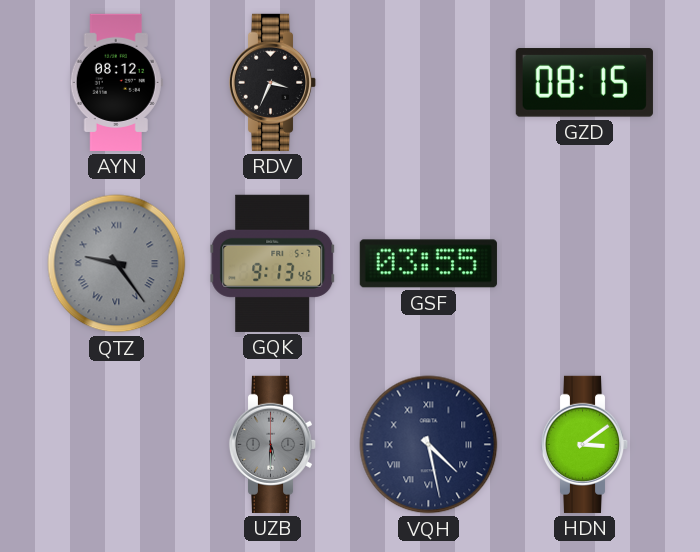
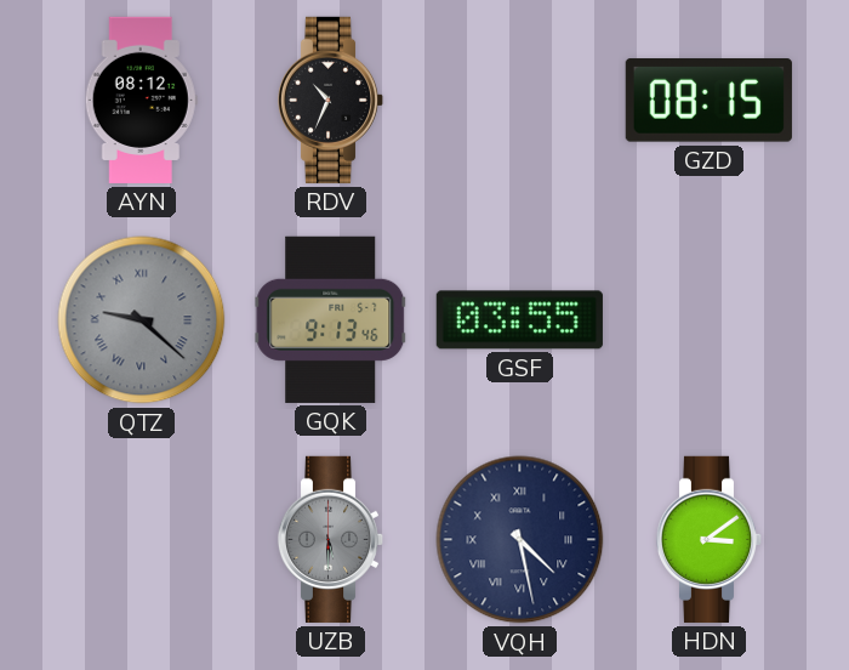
RDV: 3:34 -> 10:34
QTZ: 9:24 -> 9:22
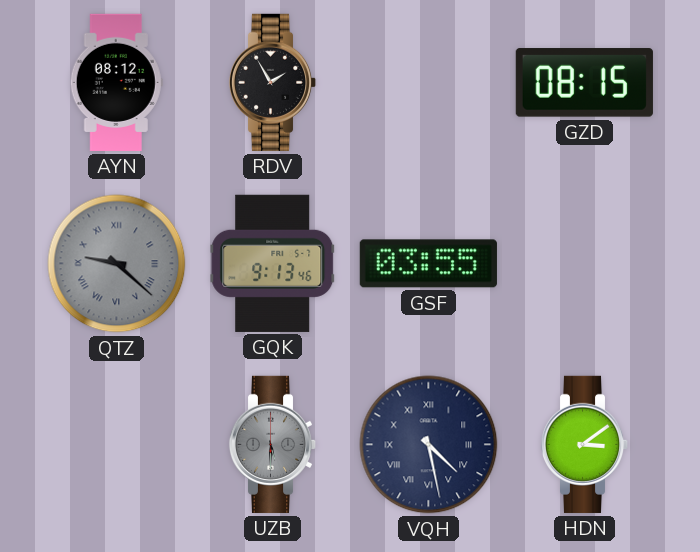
RDV: 10:34 -> 1:55
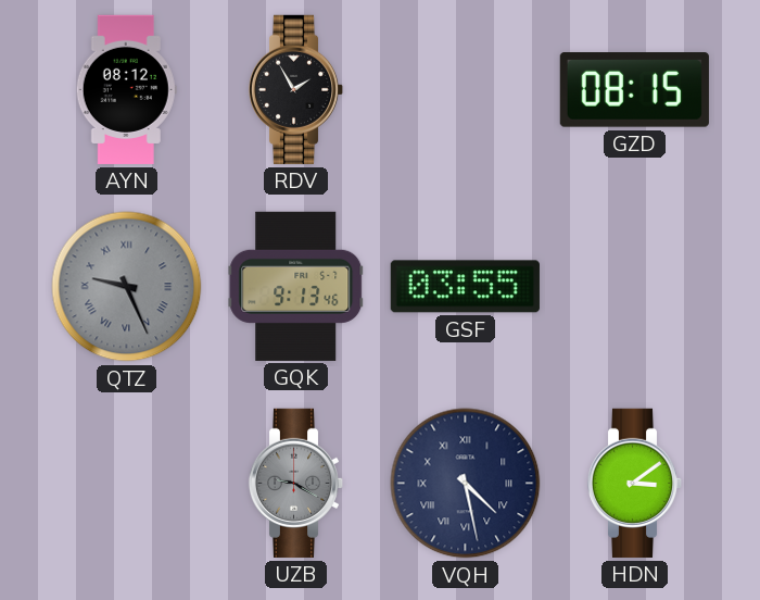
QTZ: 9:22 -> 9:26
UZB: 5:30 -> 9:20
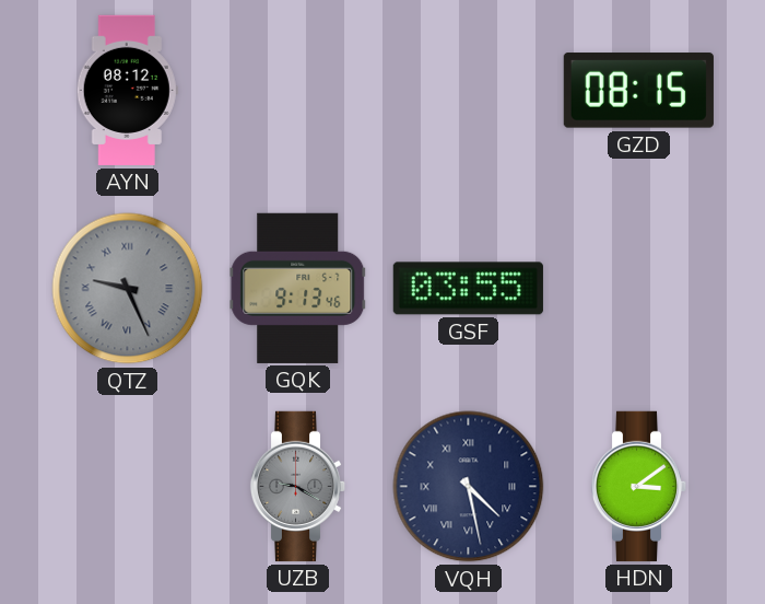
RDV: 1:55 -> none
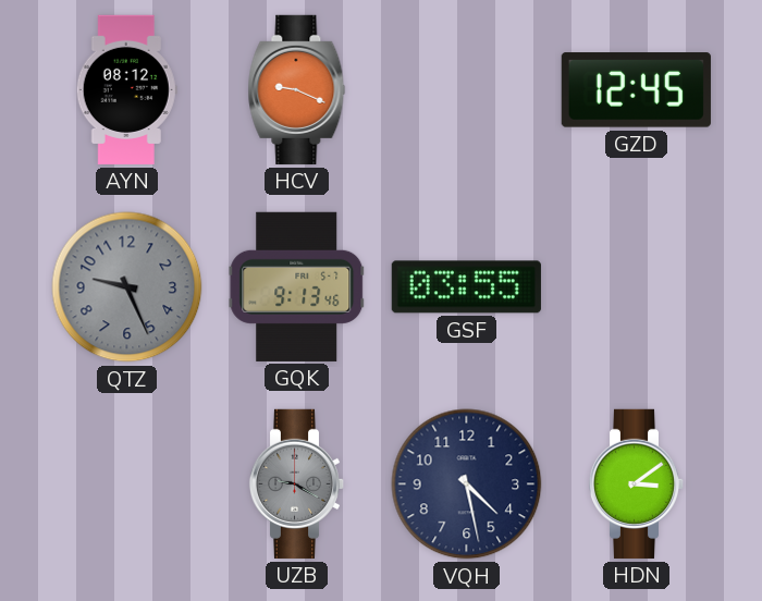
HCV: none -> 9:19
GZD: 08:15 -> 12:45
QTZ numerals: Roman -> Arabic
VQH numerals: Roman -> Arabic
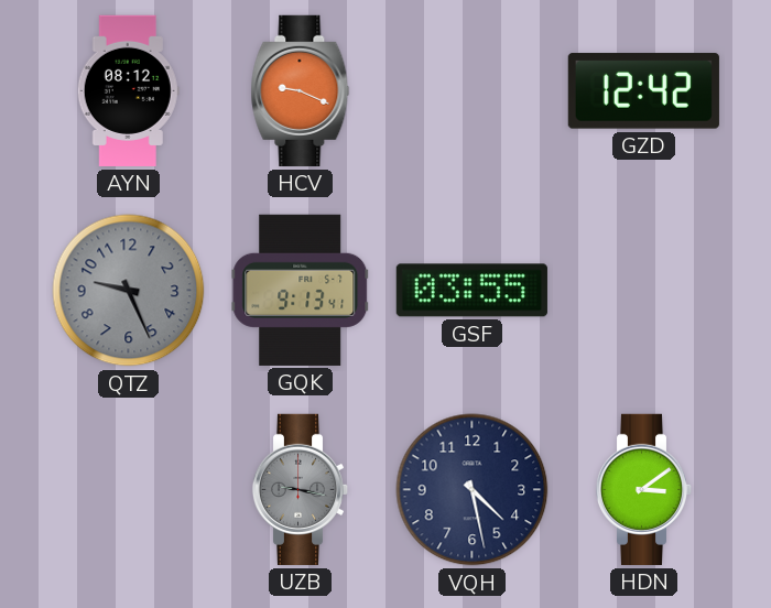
GZD: 12:45 -> 12:42
GQK: 9:13:46 -> 9:13:41
UZB: 9:20 -> 9:17
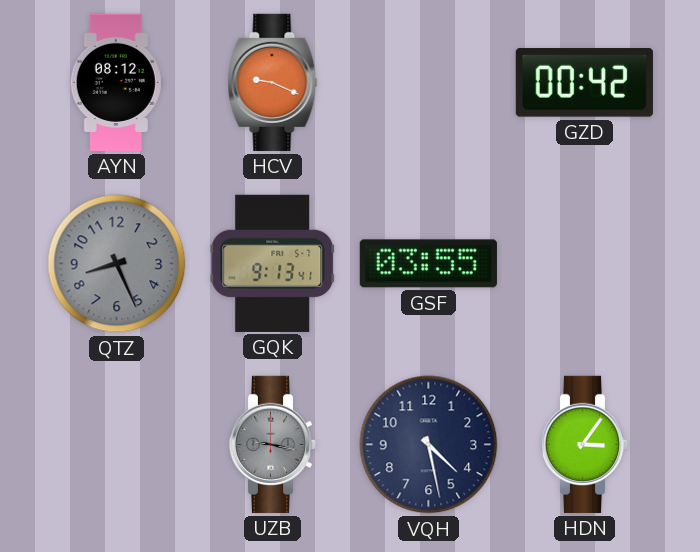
GZD: 12:42 -> 00:42
QTZ: 9:26 -> 8:26
HDN: 3:09 -> 3:06
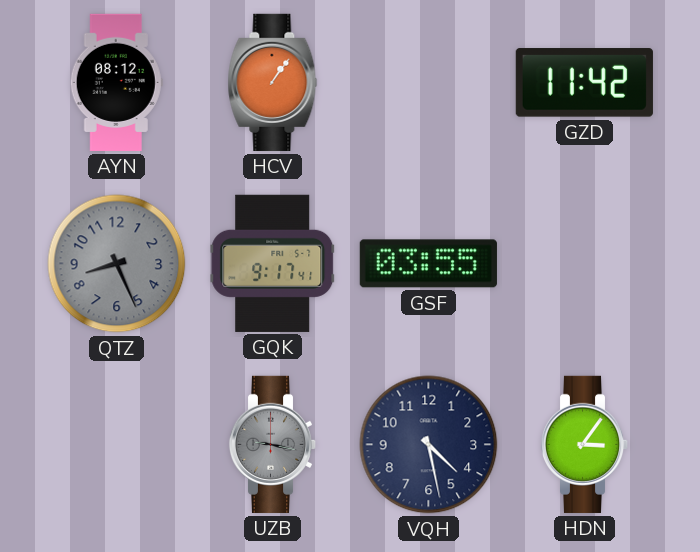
HCV: 9:19 -> 1:06
GZD: 00:42 -> 11:42
GQK: 9:13 -> 9:17
